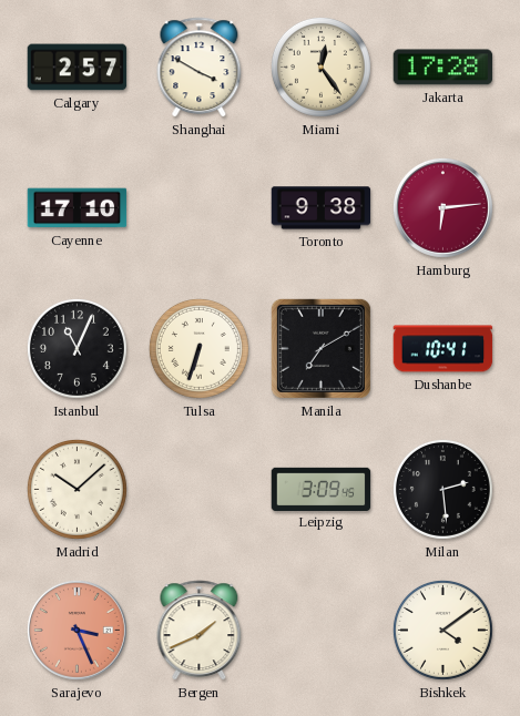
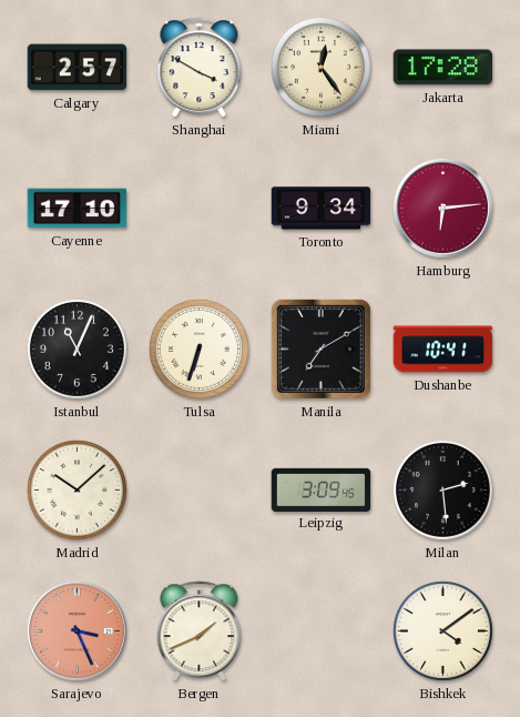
Toronto: 9:38 -> 9:34
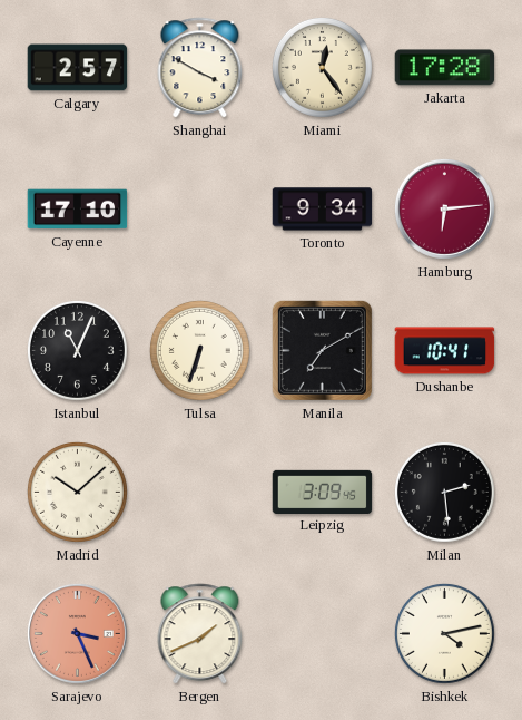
Bishkek: 4:09 -> 4:13
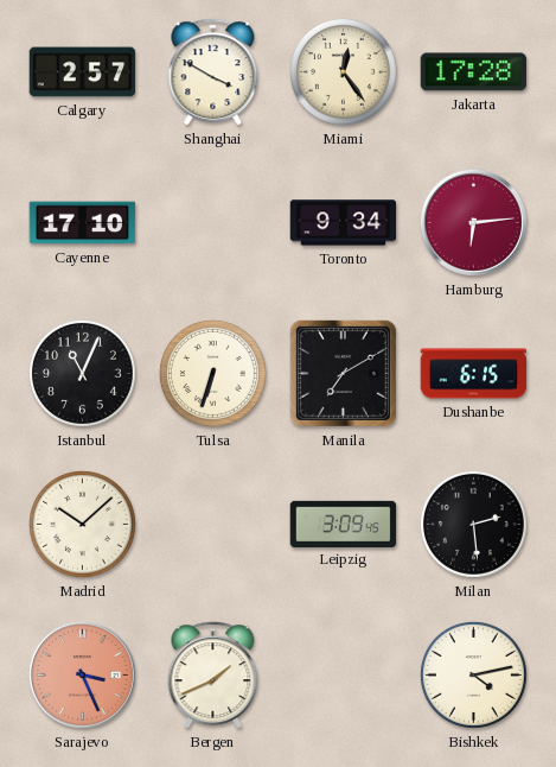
Dushanbe: 10:41 -> 6:15
